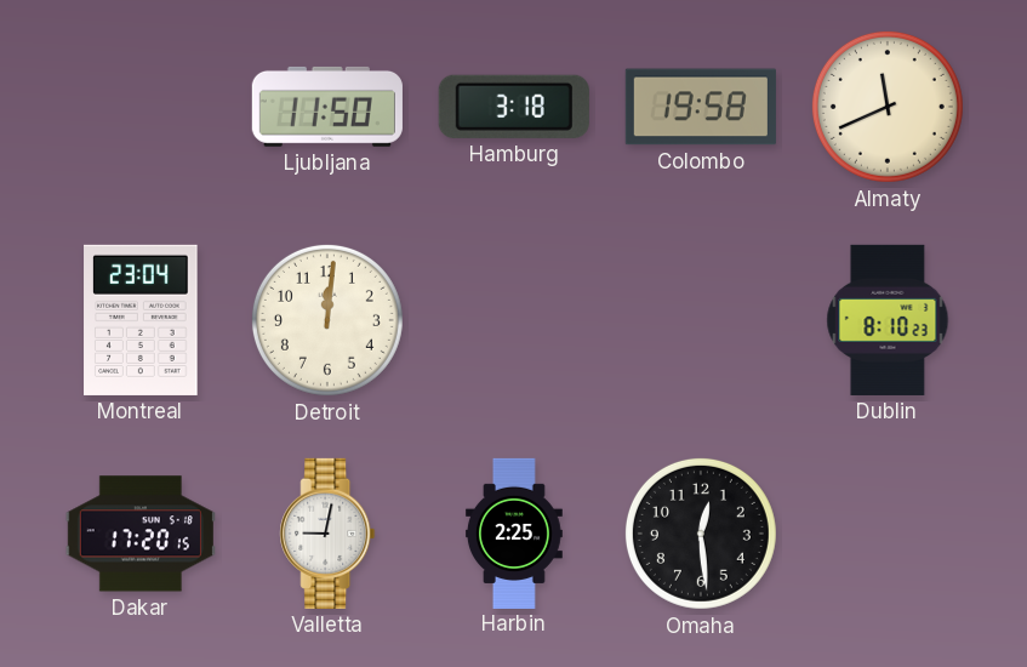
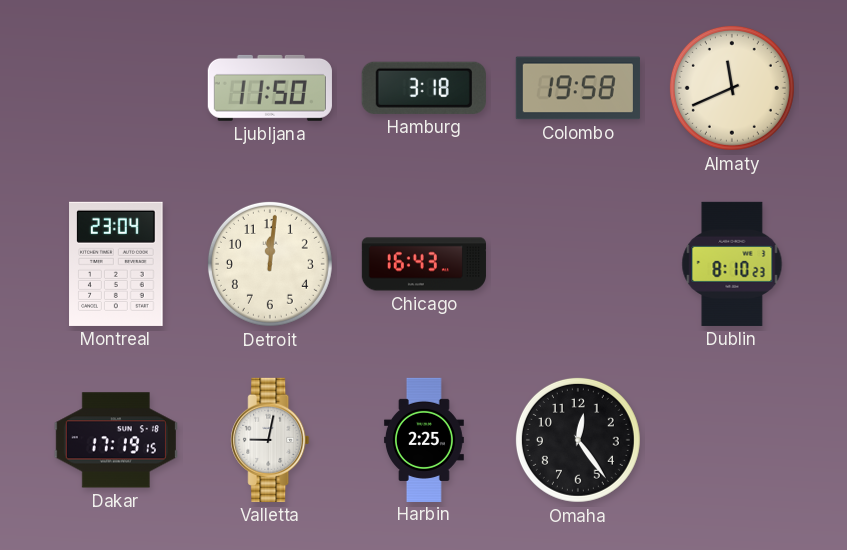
Chicago: none -> 16:43
Dakar: 17:20 -> 17:19
Omaha: 12:29 -> 12:24
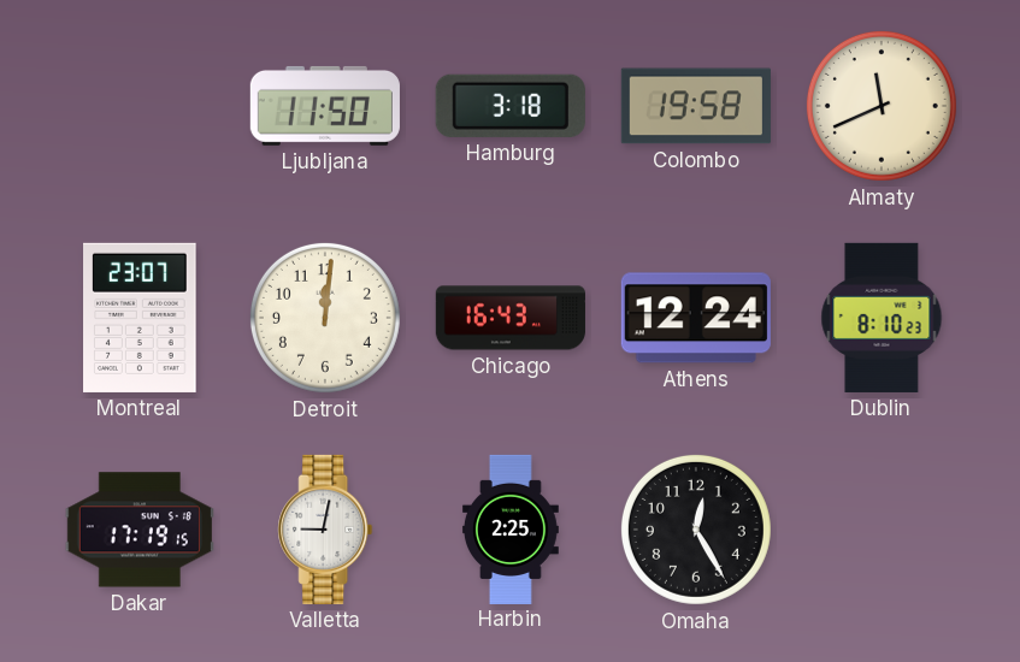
Montreal: 23:04 -> 23:07
Athens: none -> 12:24
Omaha: 12:24 -> 12:25
